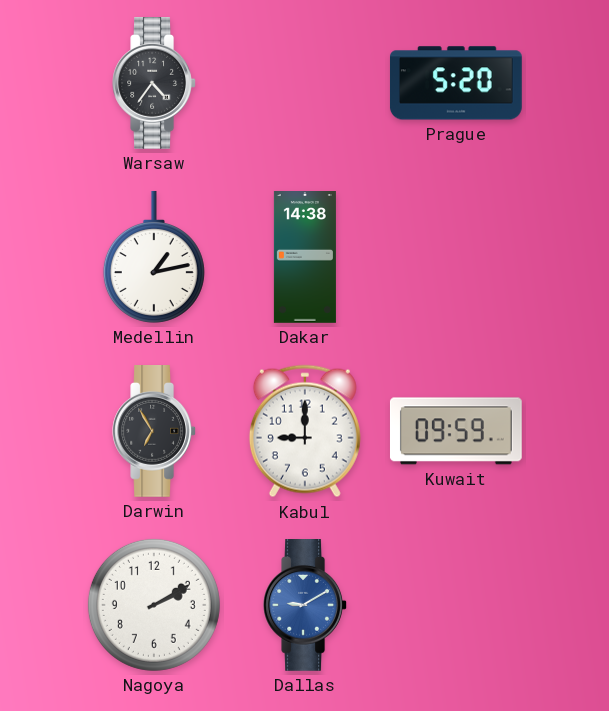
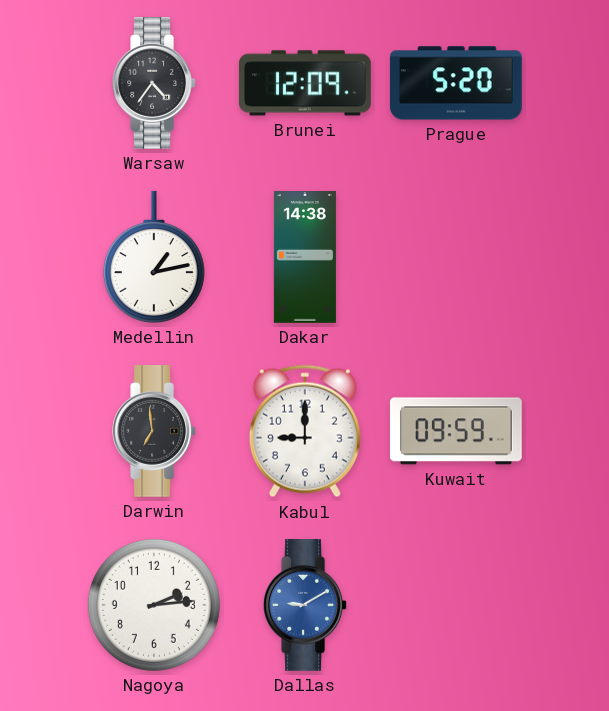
Brunei: none -> 12:09
Darwin: 6:55 -> 6:59
Nagoya: 2:10 -> 2:14
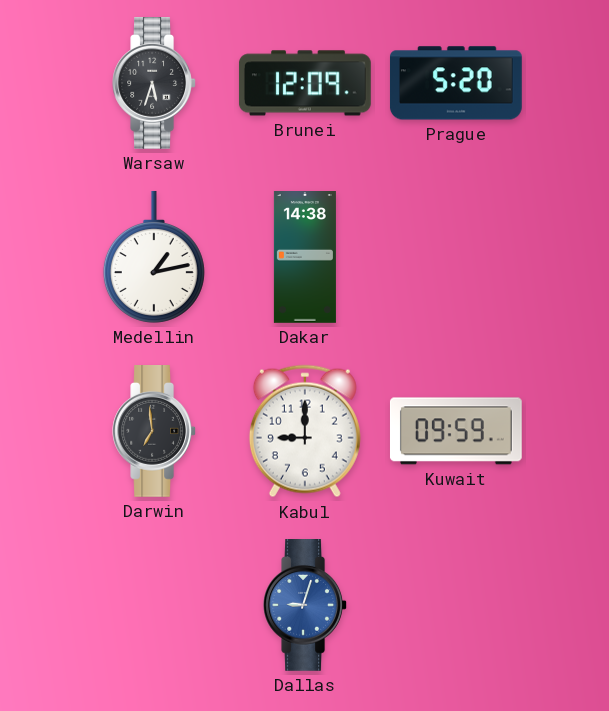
Warsaw: 4:36 -> 5:33
Nagoya: 2:14 -> none
Dallas: 9:10 -> 9:03
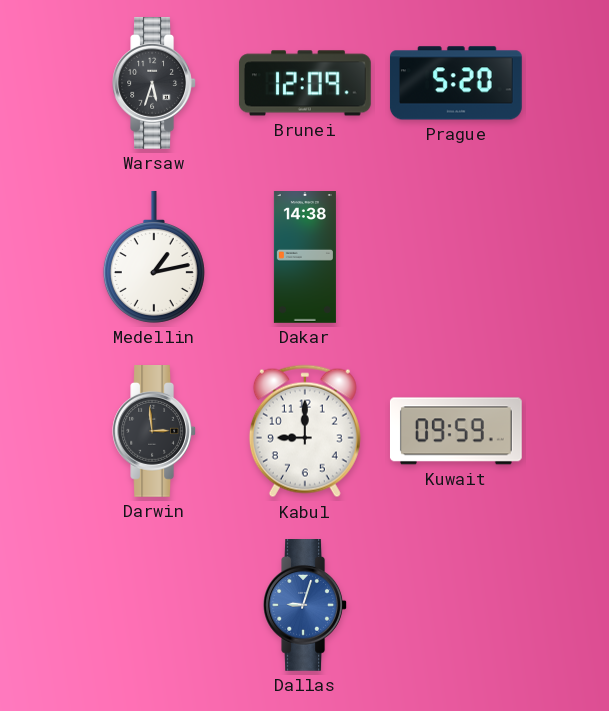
Darwin: 6:59 -> 2:59
